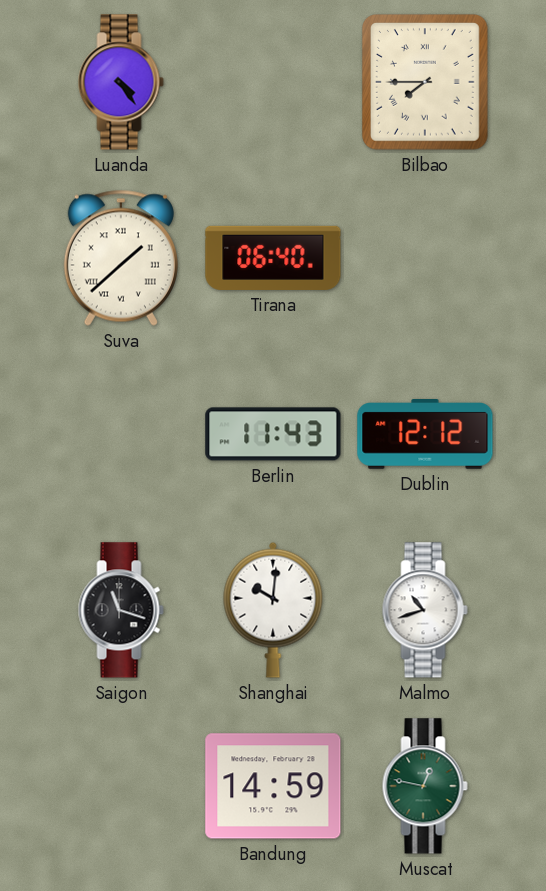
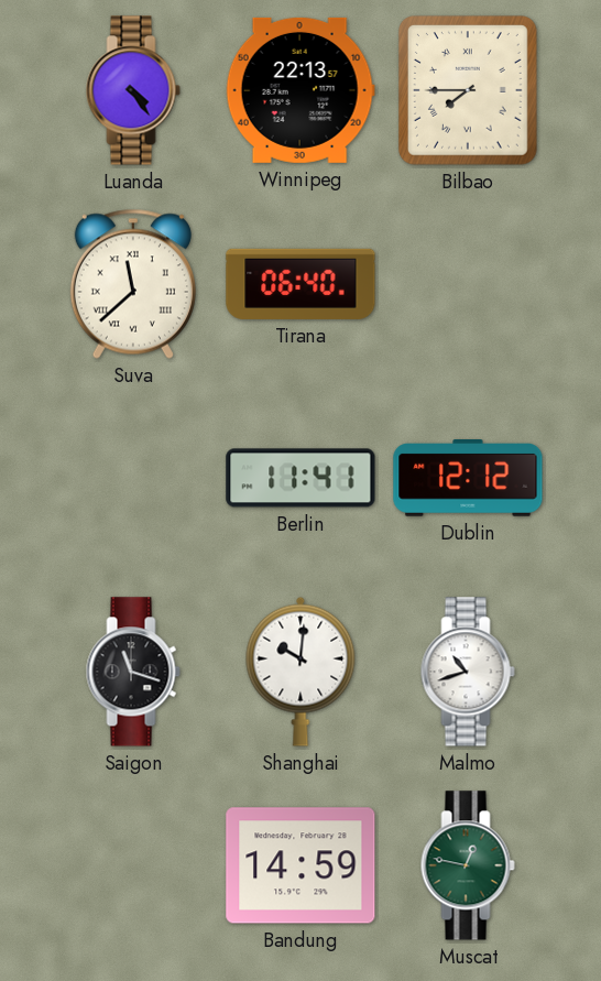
Winnipeg: none -> 22:13
Suva: 1:38 -> 11:38
Berlin: 11:43 -> 11:41
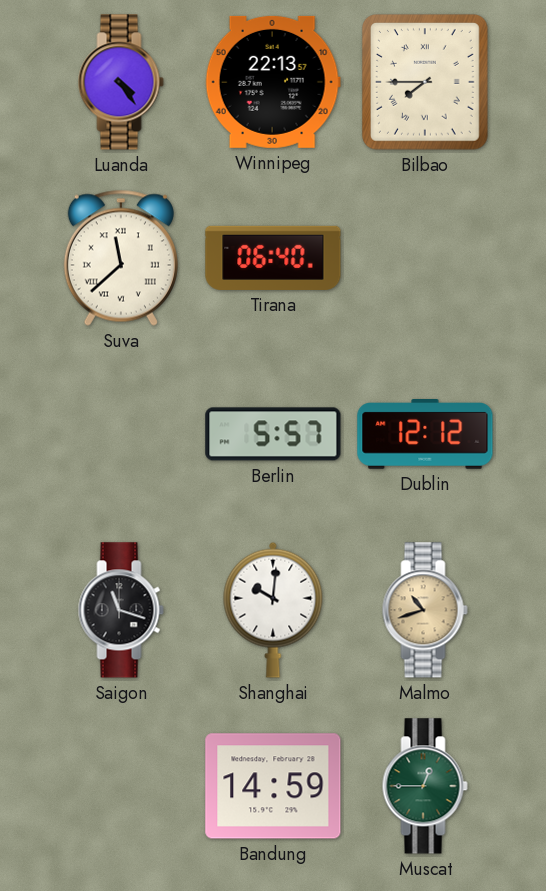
Berlin: 11:41 -> 5:57
Malmo dial: white -> champagne
Muscat: 12:47 -> 12:45
